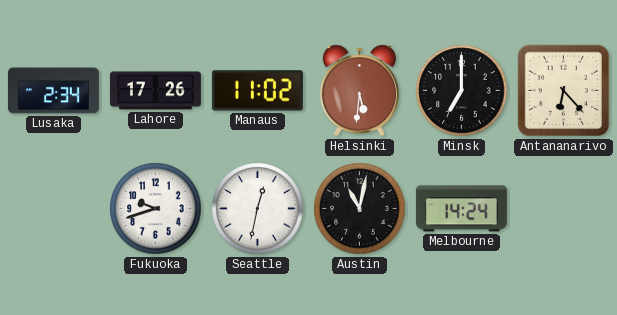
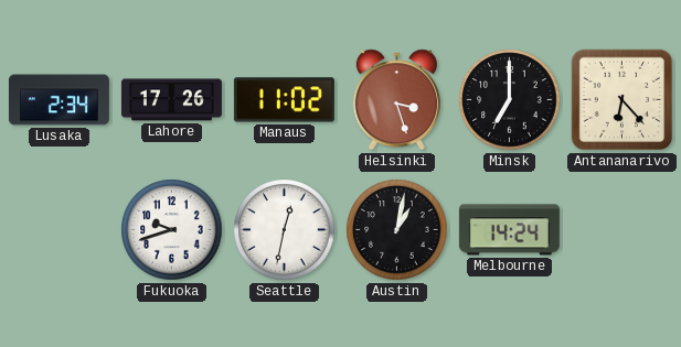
Helsinki: 5:31 -> 3:27
Austin: 11:02 -> 1:02
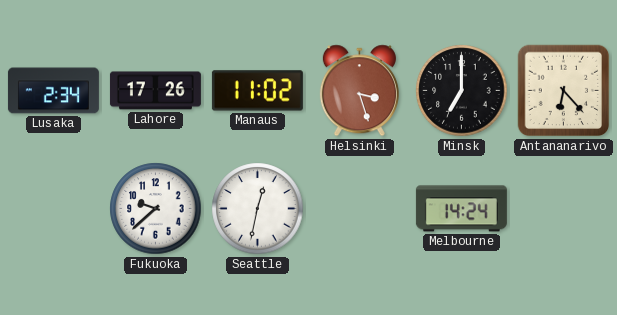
Fukuoka: 9:42 -> 9:38
Austin: 1:02 -> none
